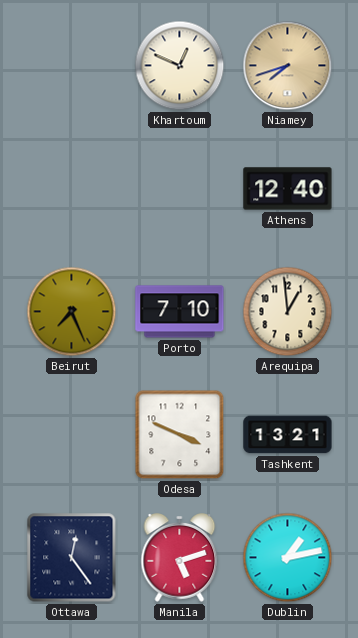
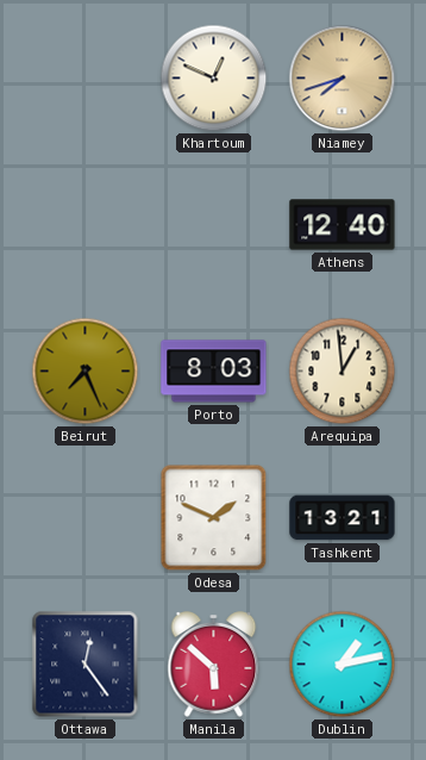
Porto: 7:10 -> 8:03
Odesa: 3:49 -> 1:49
Manila: 5:12 -> 5:52
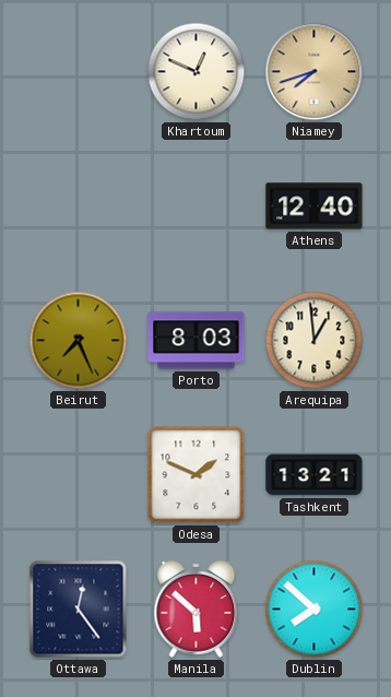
Dublin: 1:13 -> 7:52
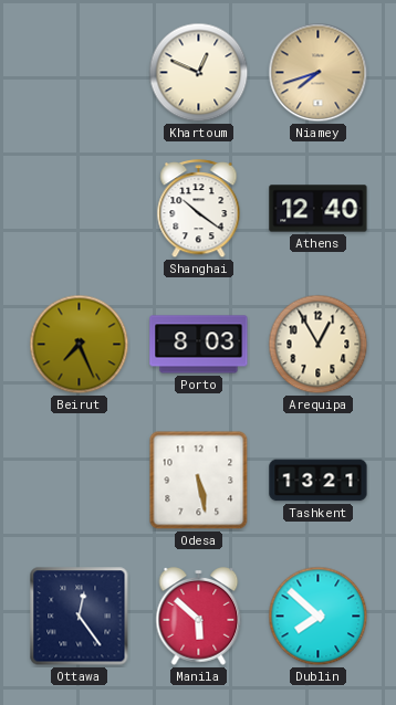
Shanghai: none -> 10:21
Arequipa: 12:59 -> 12:55
Odesa: 1:49 -> 5:28
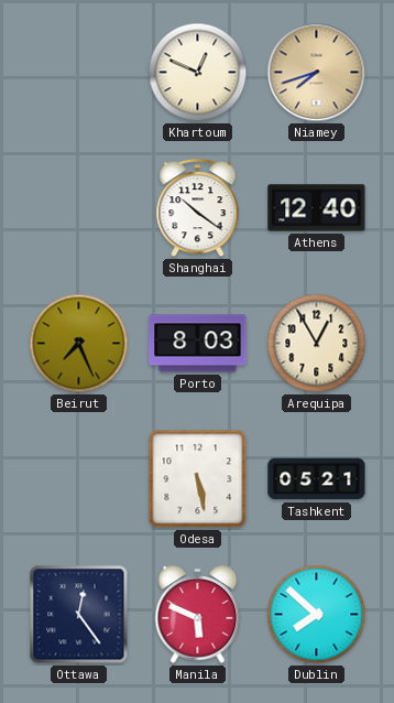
Tashkent: 13:21 -> 05:21
Manila: 5:52 -> 5:49
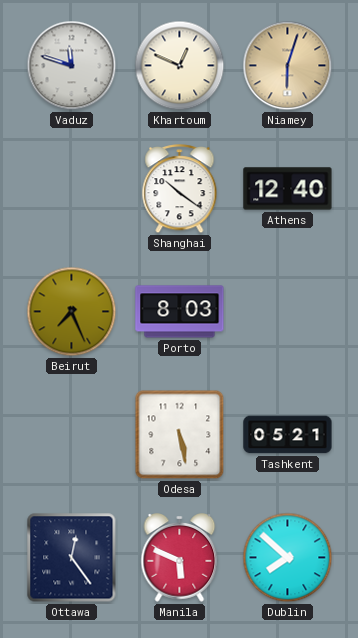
Vaduz: none -> 11:48
Niamey: 7:42 -> 6:03
Arequipa: 12:55 -> none
